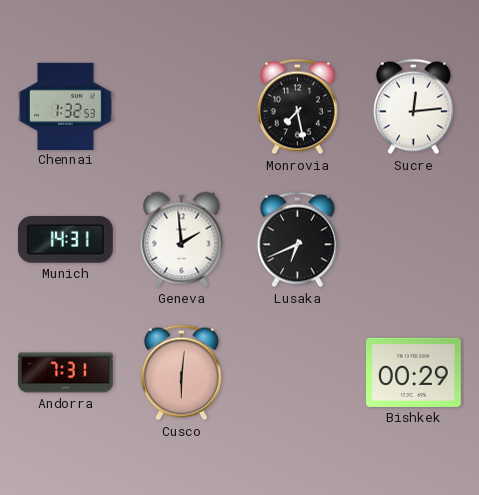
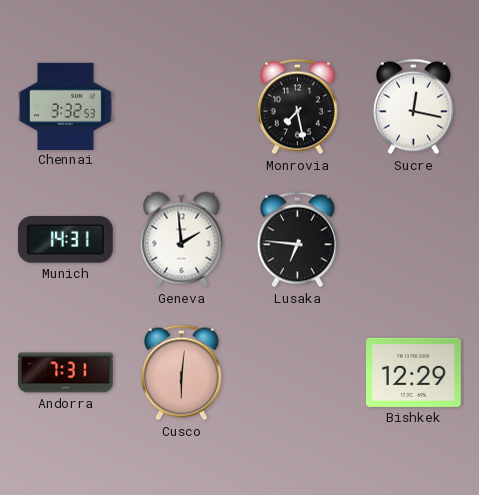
Chennai: 1:32 -> 3:32
Sucre: 12:14 -> 12:17
Lusaka: 6:41 -> 6:46
Bishkek: 00:29 -> 12:29
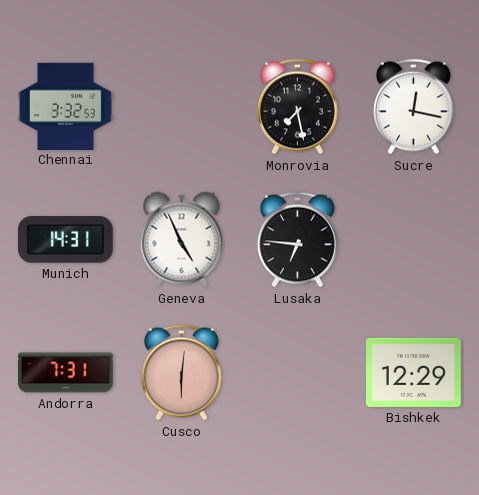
Geneva: 1:59 -> 4:56
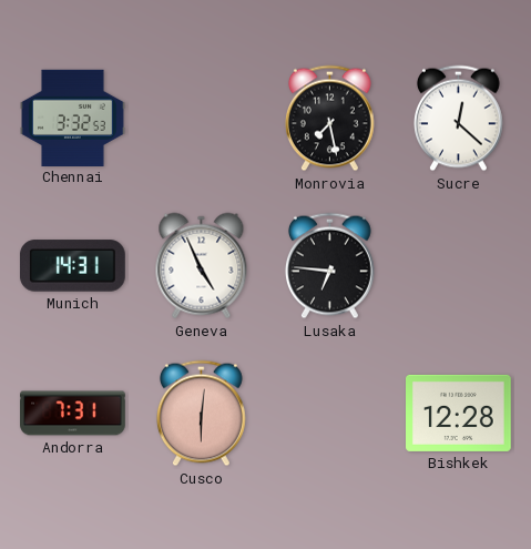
Sucre: 12:17 -> 12:22
Bishkek: 12:29 -> 12:28
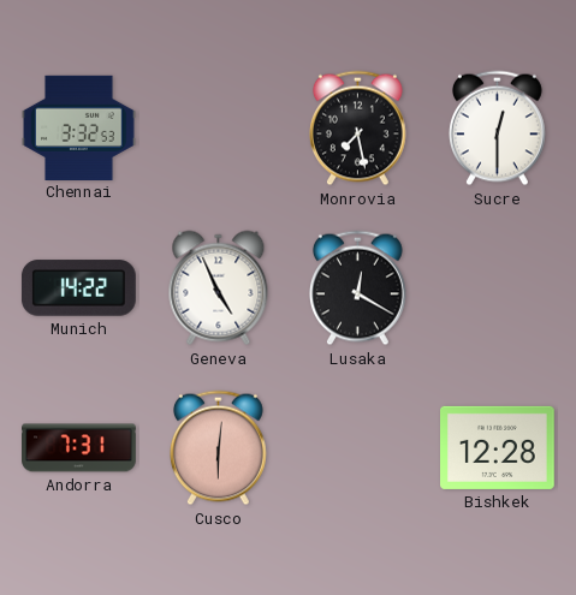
Sucre: 12:22 -> 12:30
Munich: 14:31 -> 14:22
Lusaka: 6:46 -> 12:20
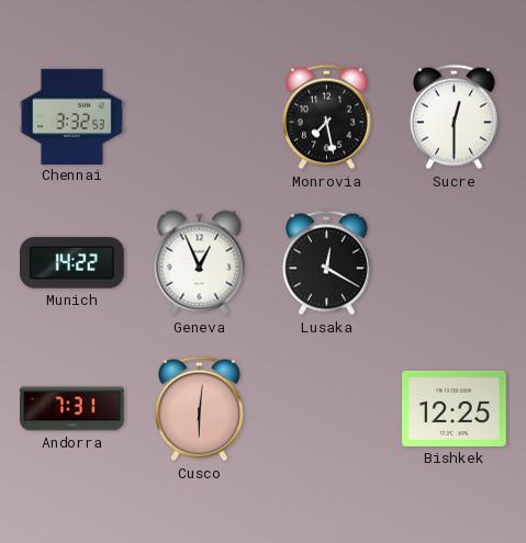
Geneva: 4:56 -> 12:56
Bishkek: 12:28 -> 12:25
